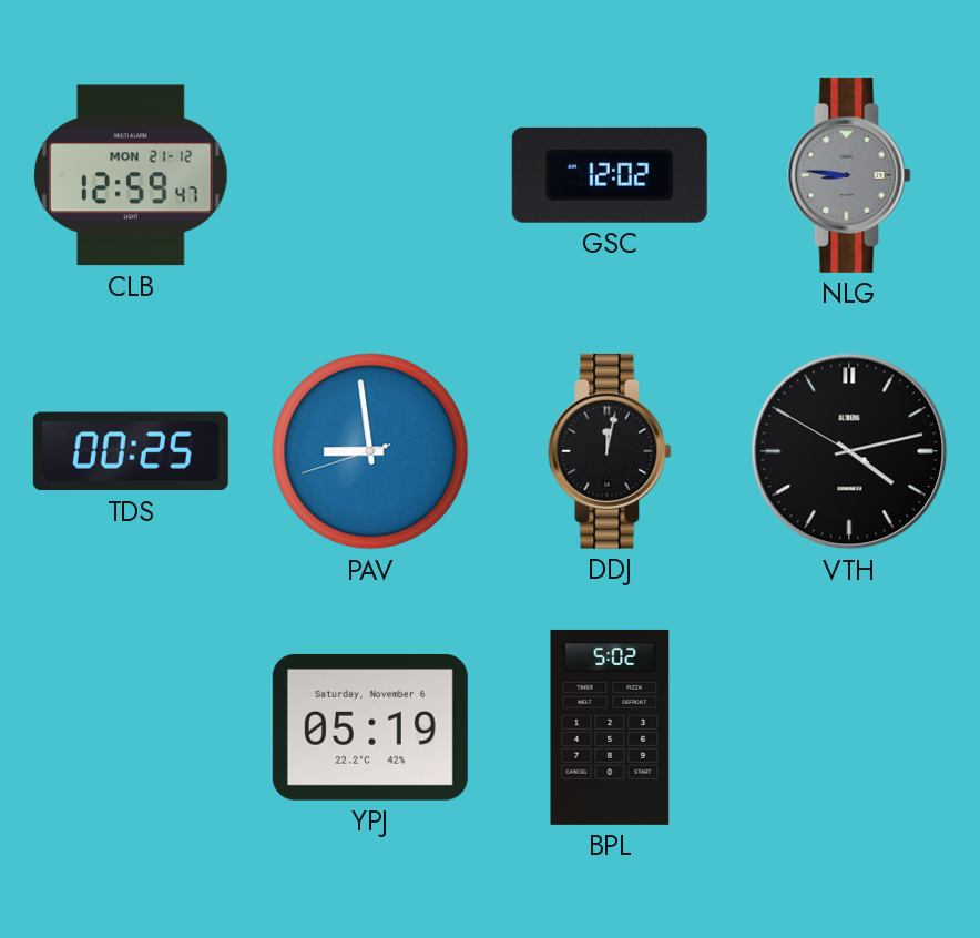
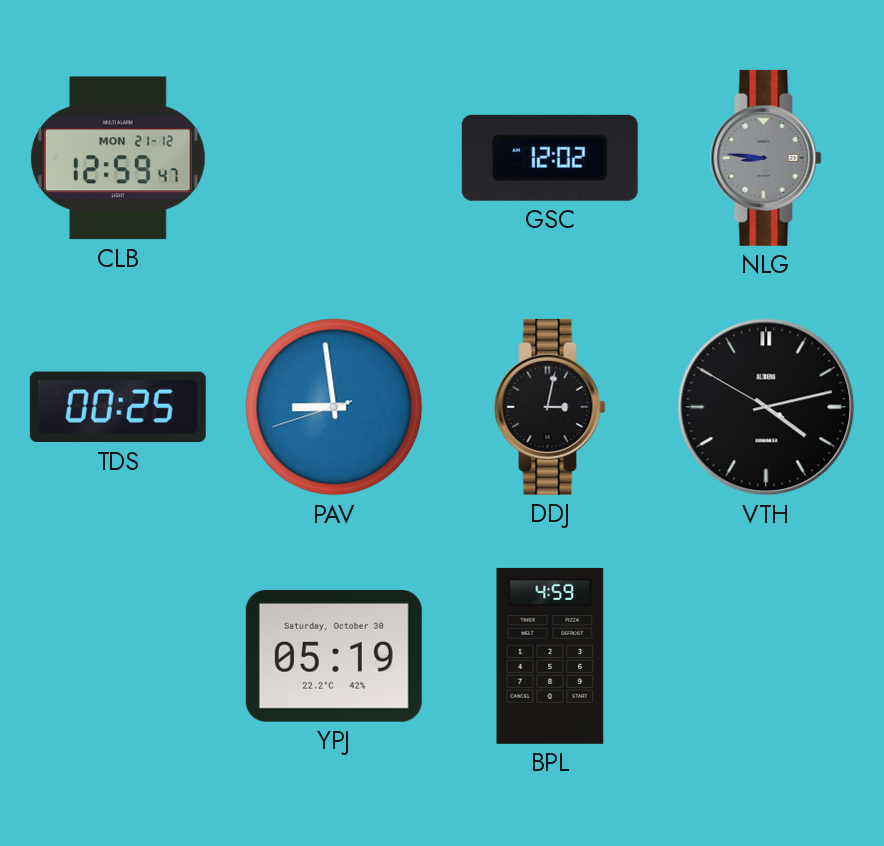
DDJ: 12:02 -> 3:02
YPJ date: Saturday, November 6 -> Saturday, October 30
BPL: 5:02 -> 4:59
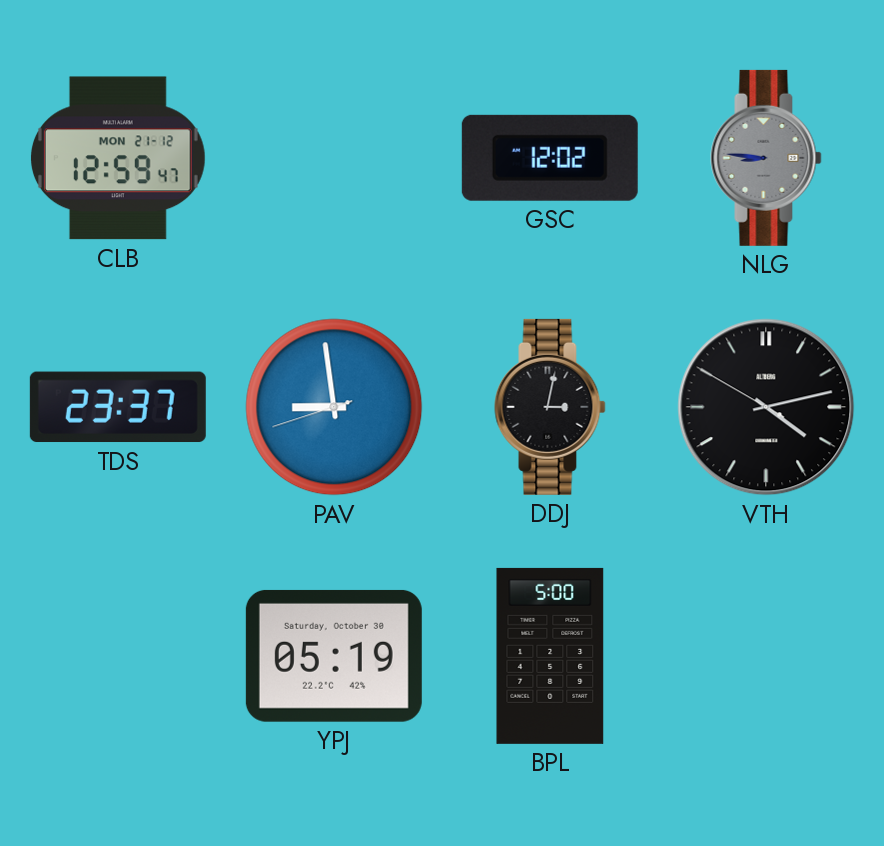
TDS: 00:25 -> 23:37
BPL: 4:59 -> 5:00
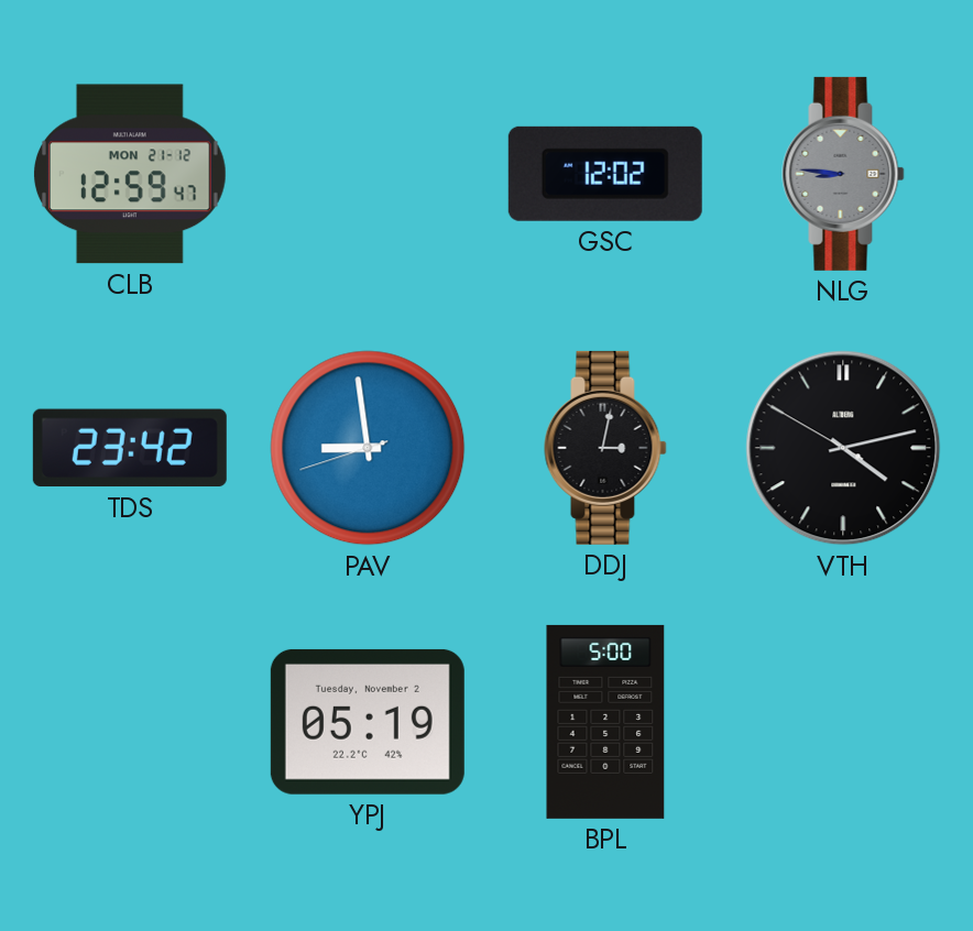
TDS: 23:37 -> 23:42
YPJ date: Saturday, October 30 -> Tuesday, November 2
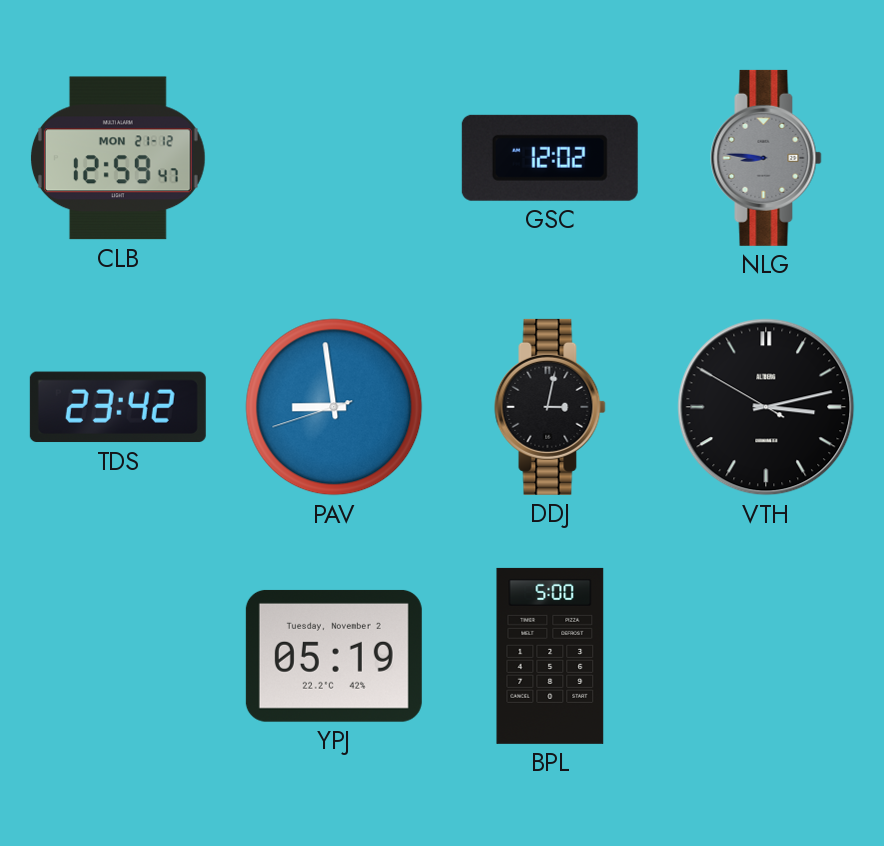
VTH: 4:12 -> 3:12
